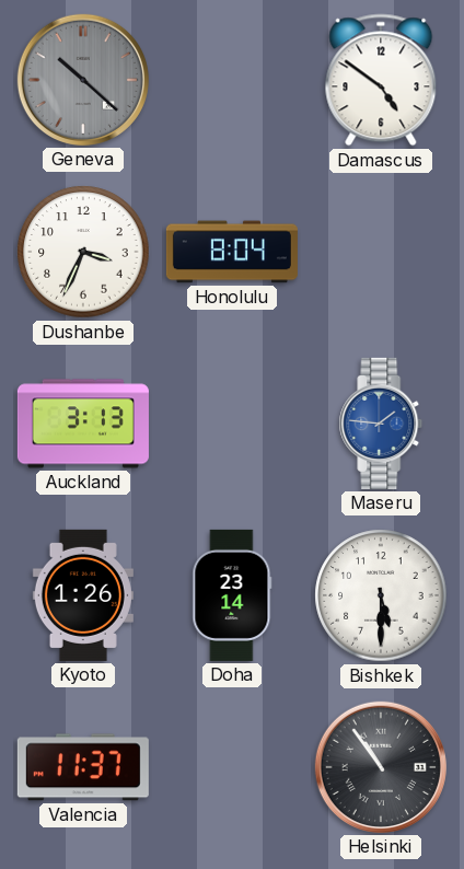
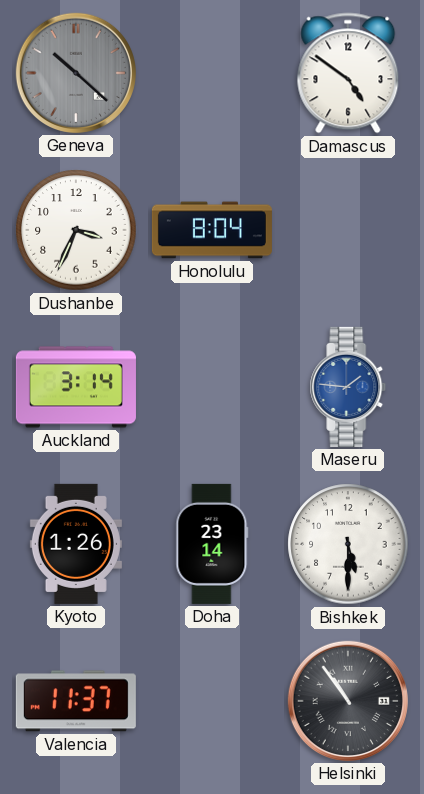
Auckland: 3:13 -> 3:14
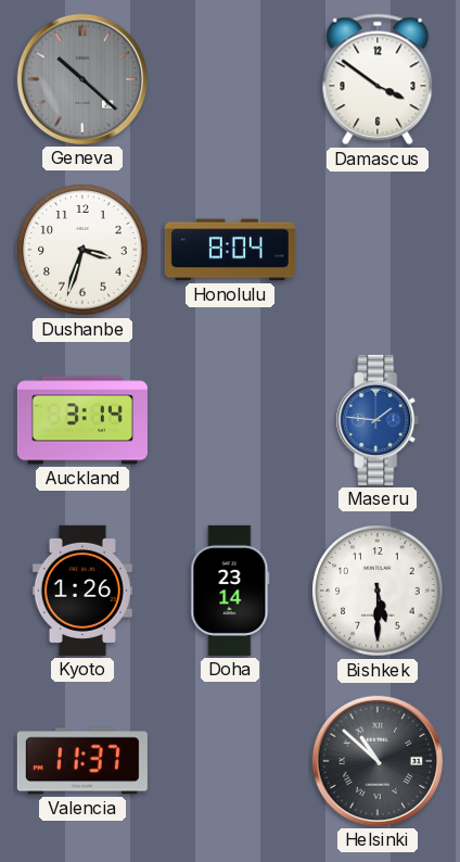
Damascus: 4:51 -> 3:51
Dushanbe: 3:34 -> 3:33
Helsinki: 10:54 -> 10:52
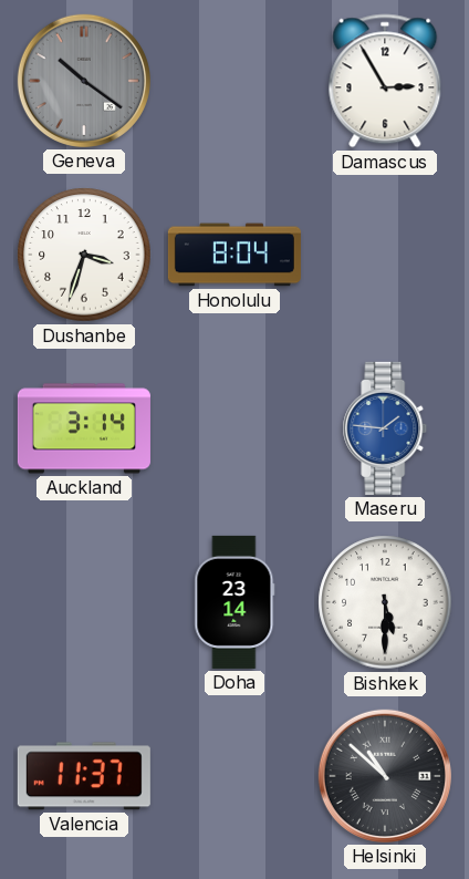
Geneva: 10:22 -> 10:21
Damascus: 3:51 -> 2:55
Kyoto: 1:26 -> none
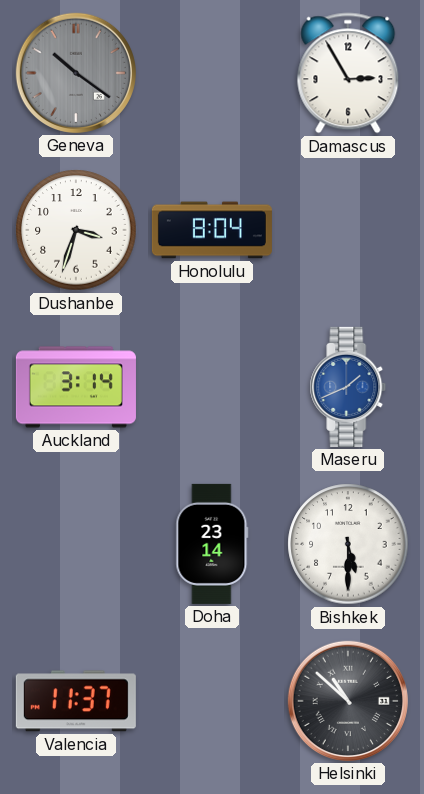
Maseru: 1:46 -> 1:41
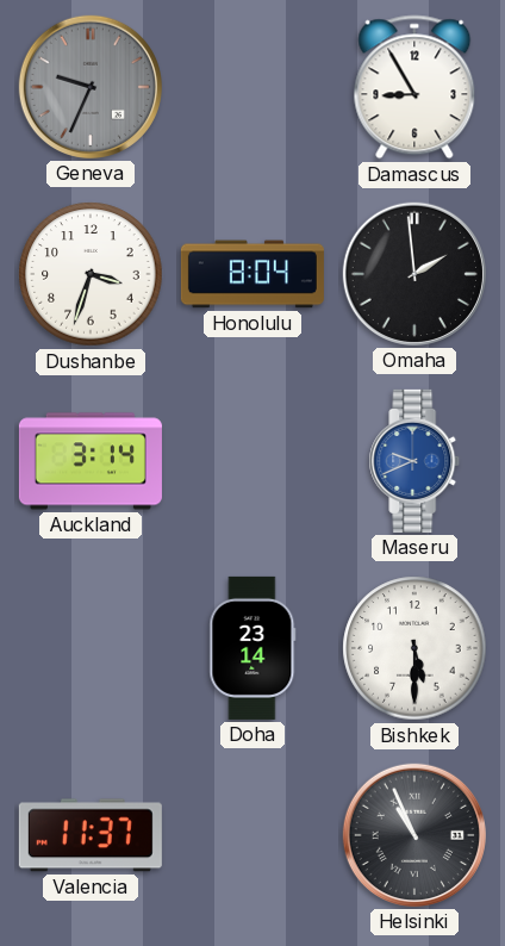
Geneva: 10:21 -> 9:34
Damascus: 2:55 -> 8:55
Omaha: none -> 1:59
Maseru: 1:41 -> 9:41
Helsinki: 10:52 -> 10:56
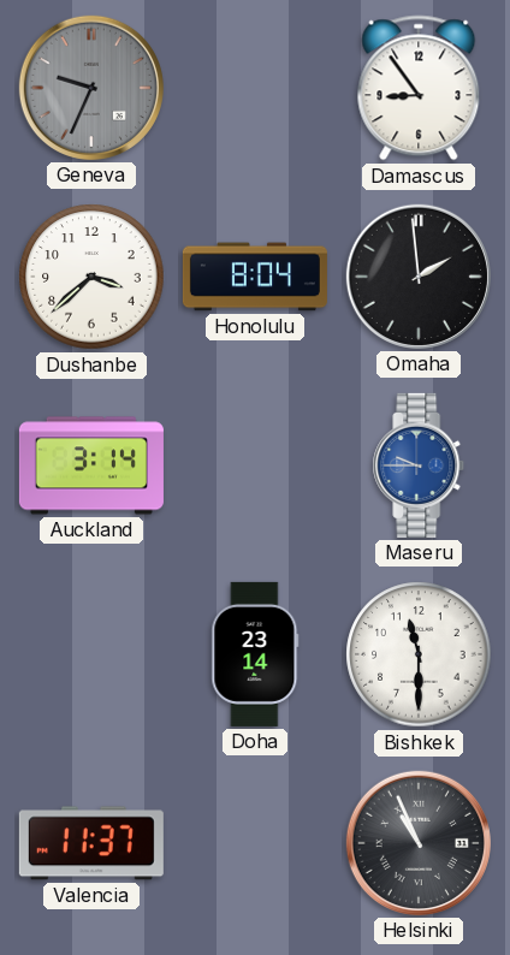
Damascus: 8:55 -> 8:54
Dushanbe: 3:33 -> 3:38
Maseru: 9:41 -> 9:45
Bishkek: 5:30 -> 11:30
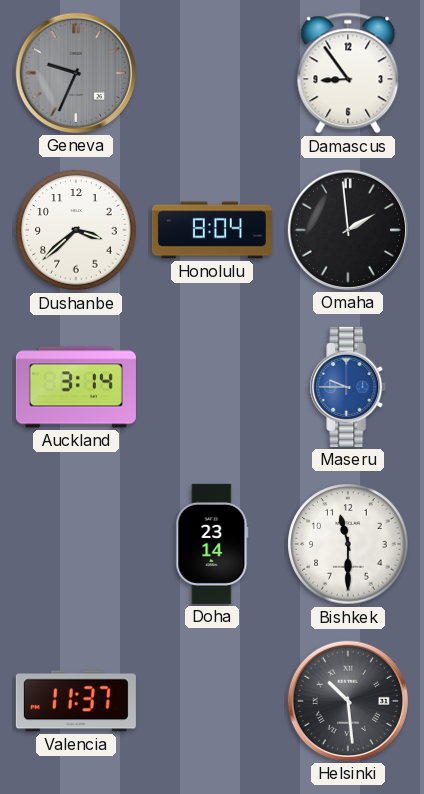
Helsinki: 10:56 -> 10:29
